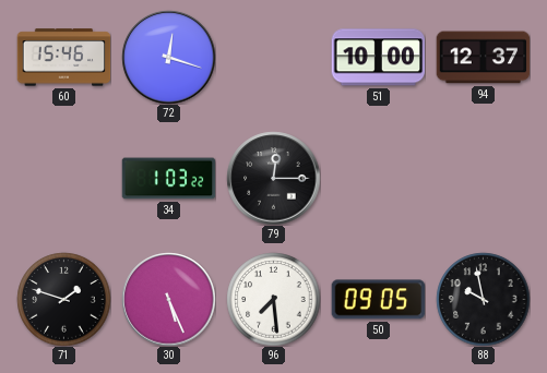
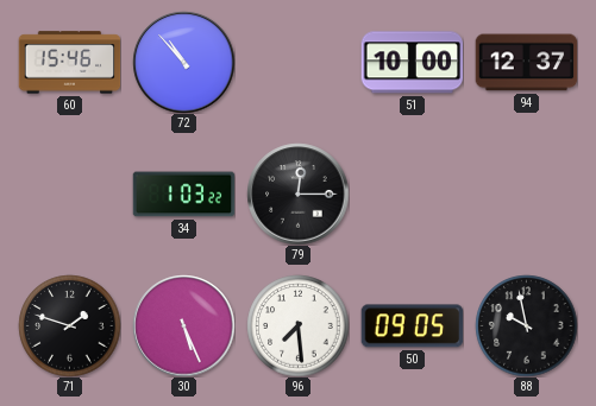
72: 12:18 -> 10:53
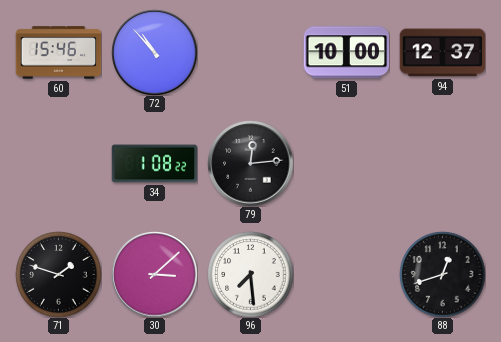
34: 1:03 -> 1:08
79: 12:15 -> 12:14
30: 5:26 -> 3:08
50: 09:05 -> none
88: 9:58 -> 12:42
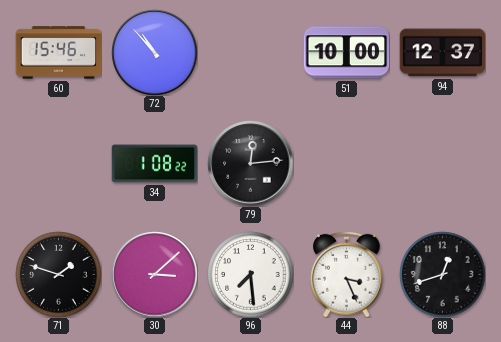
44: none -> 3:26
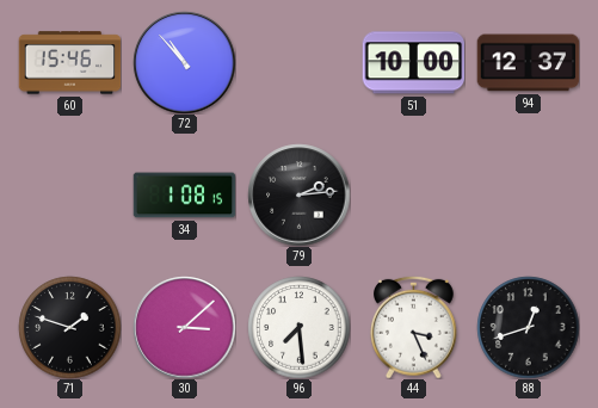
34: 1:08:22 -> 1:08:15
79: 12:14 -> 2:14
